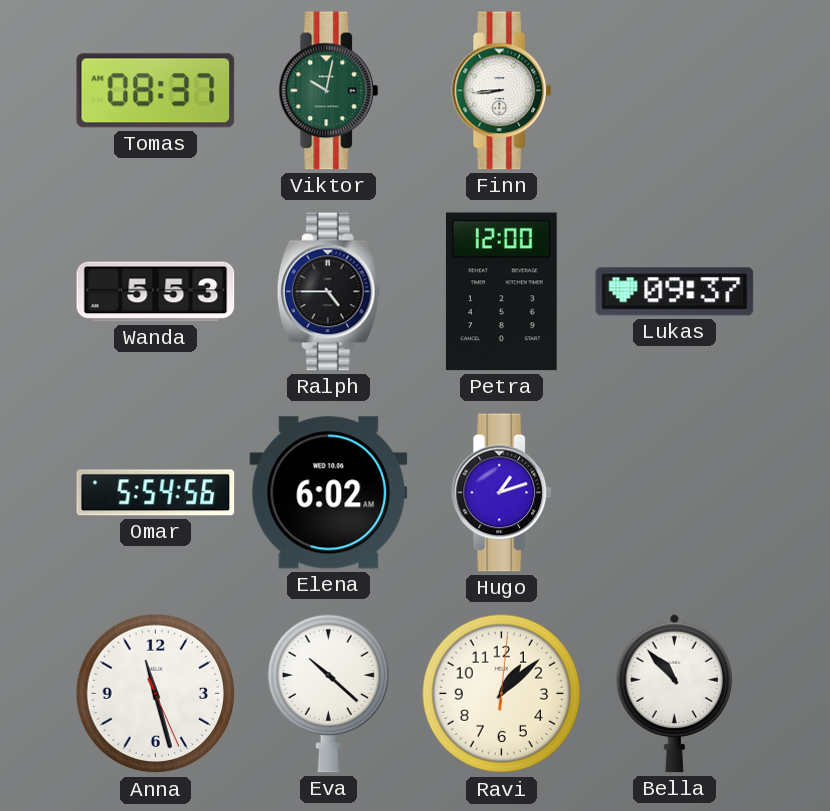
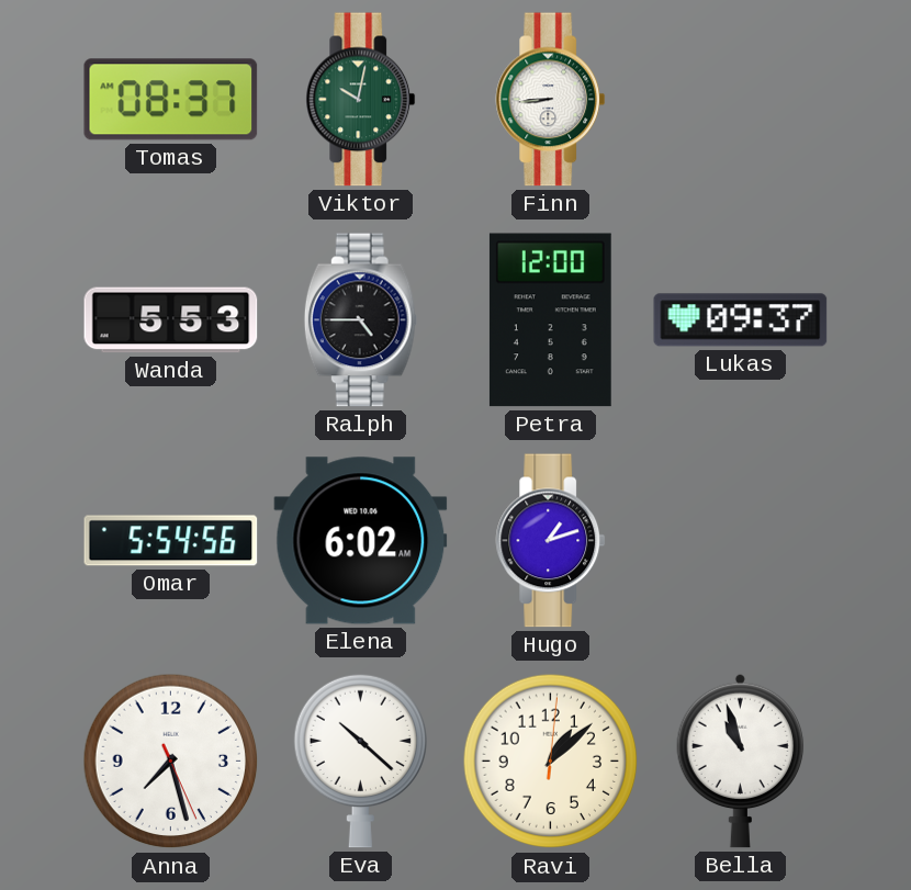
Anna: 11:27 -> 7:27
Bella: 10:53 -> 10:57
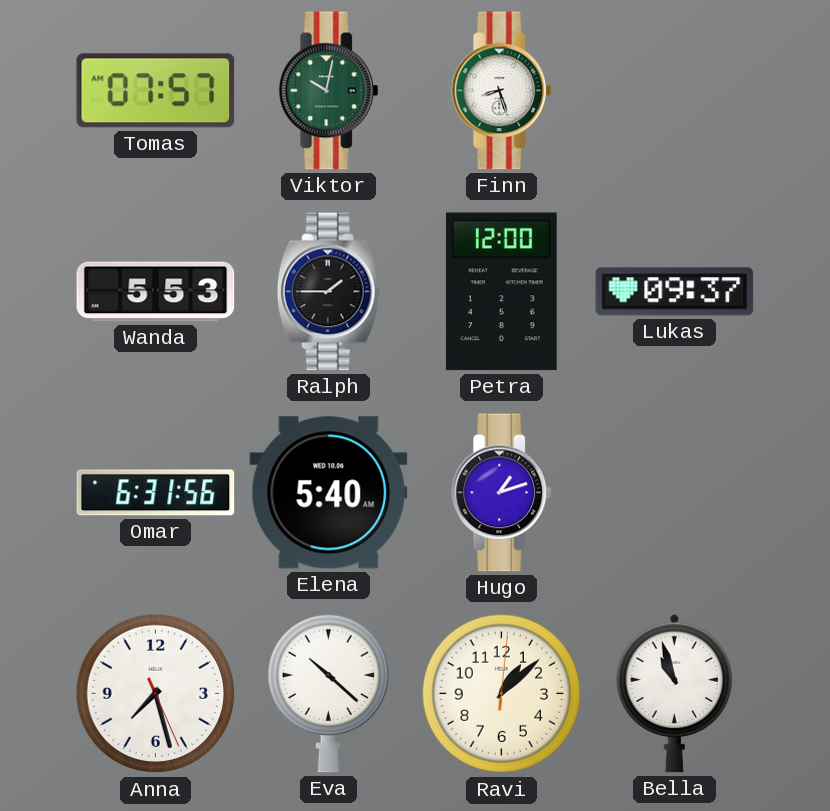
Tomas: 08:37 -> 07:57
Finn: 8:44 -> 8:27
Ralph: 4:45 -> 1:45
Omar: 5:54 -> 6:31
Elena: 6:02 -> 5:40
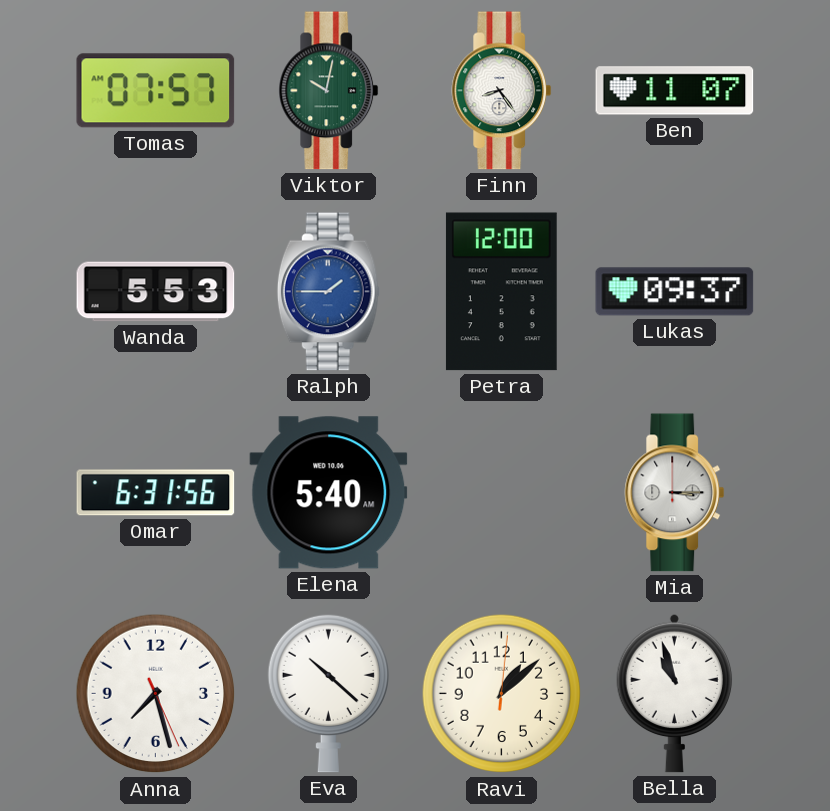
Finn: 8:27 -> 8:24
Ben: none -> 11:07
Ralph dial: black -> blue
Hugo: 1:12 -> none
Mia: none -> 3:15
